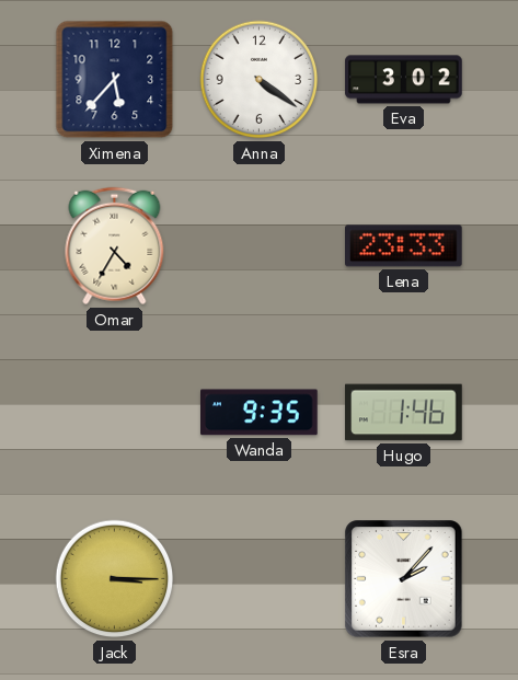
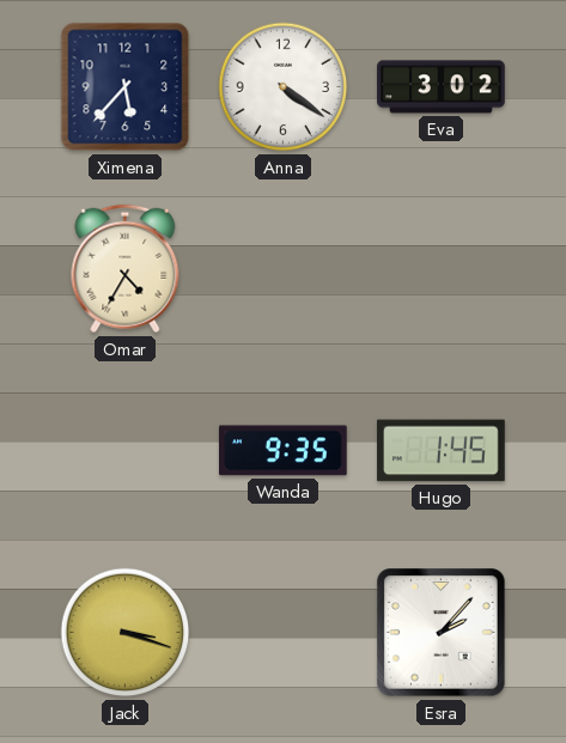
Lena: 23:33 -> none
Hugo: 1:46 -> 1:45
Jack: 3:15 -> 3:18
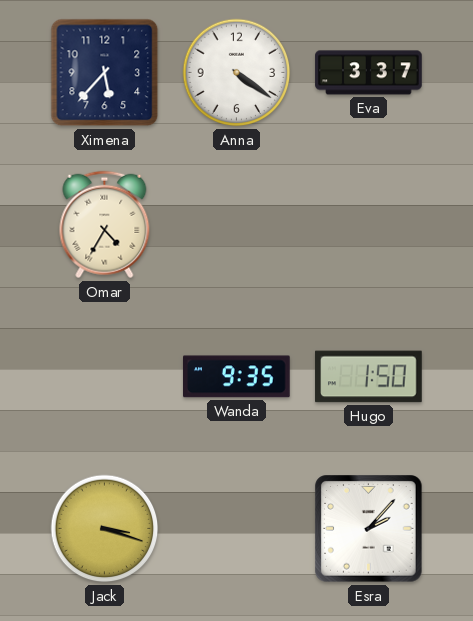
Eva: 3:02 -> 3:37
Hugo: 1:45 -> 1:50
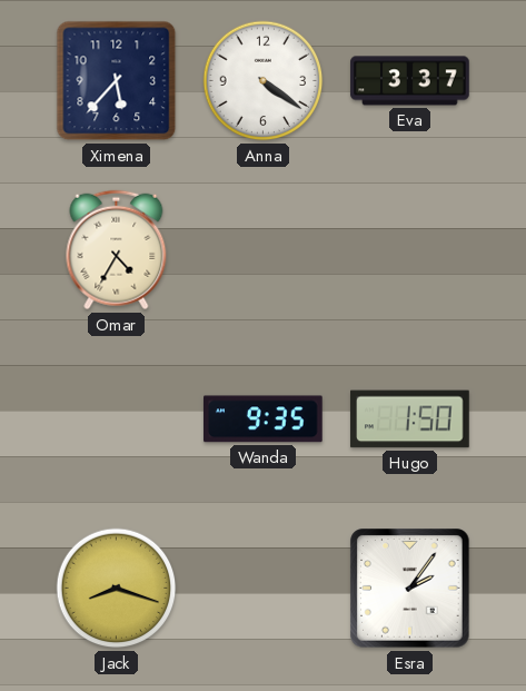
Jack: 3:18 -> 8:18
Esra: 2:07 -> 2:06
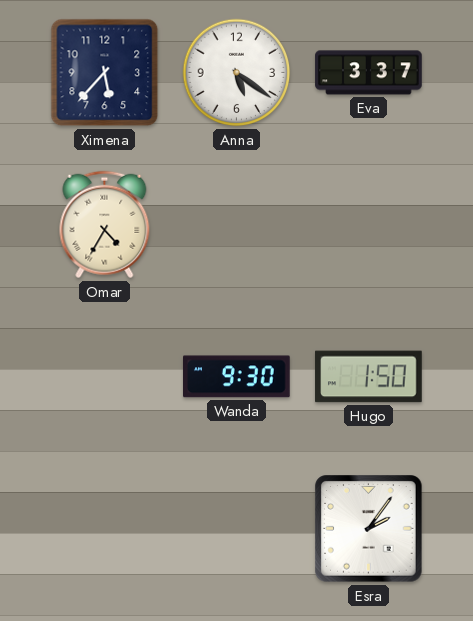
Anna: 4:21 -> 5:21
Wanda: 9:35 -> 9:30
Jack: 8:18 -> none
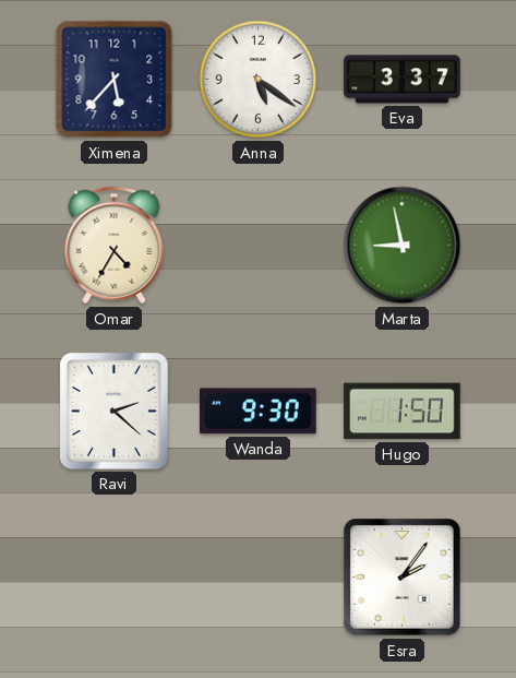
Marta: none -> 8:58
Ravi: none -> 2:22
